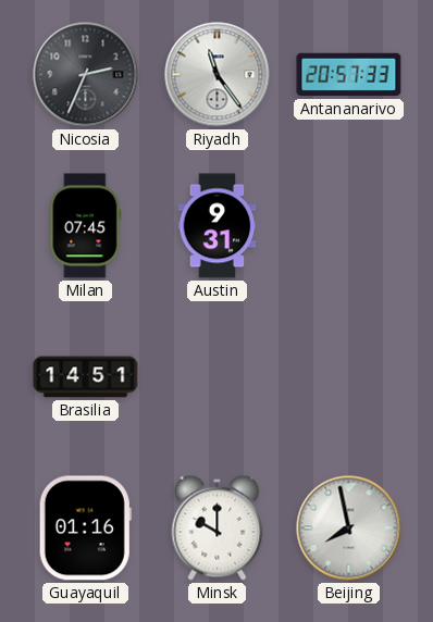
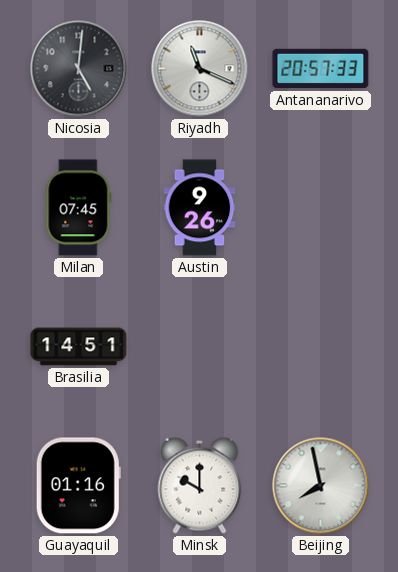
Nicosia: 2:34 -> 5:01
Riyadh: 11:24 -> 11:19
Austin: 9:31 -> 9:26
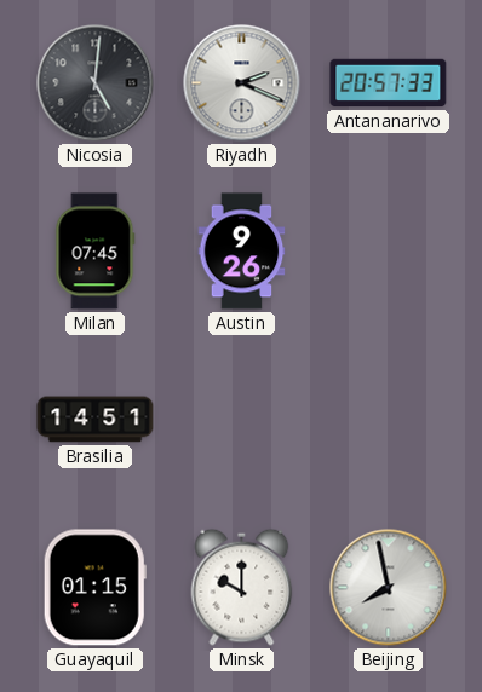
Riyadh: 11:19 -> 2:19
Guayaquil: 01:16 -> 01:15
